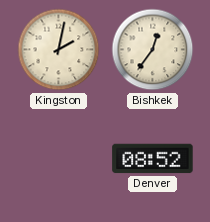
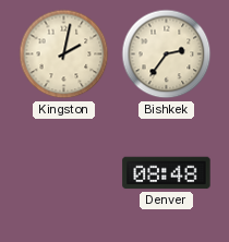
Bishkek: 12:36 -> 2:36
Denver: 08:52 -> 08:48
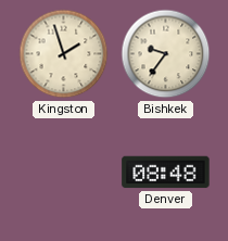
Kingston: 2:02 -> 1:57
Bishkek: 2:36 -> 9:36
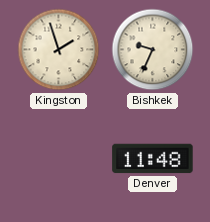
Bishkek: 9:36 -> 9:34
Denver: 08:48 -> 11:48
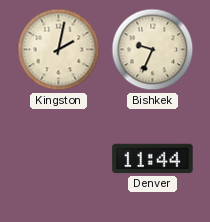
Kingston: 1:57 -> 2:02
Denver: 11:48 -> 11:44
